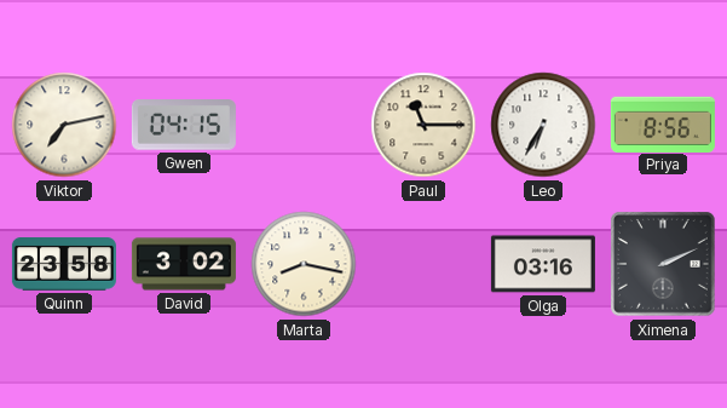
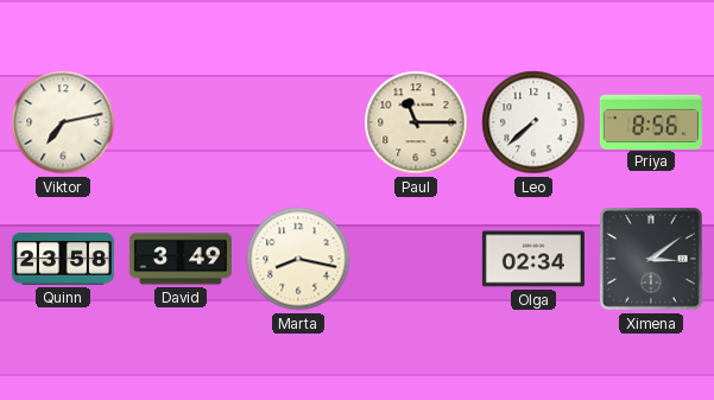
Gwen: 04:15 -> none
Leo: 6:35 -> 7:38
David: 3:02 -> 3:49
Olga: 03:16 -> 02:34
Ximena: 2:11 -> 3:09
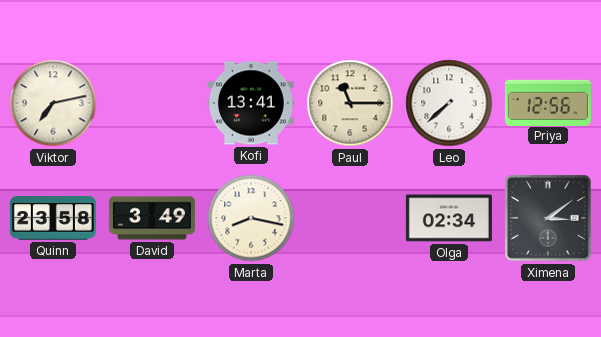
Kofi: none -> 13:41
Priya: 8:56 -> 12:56
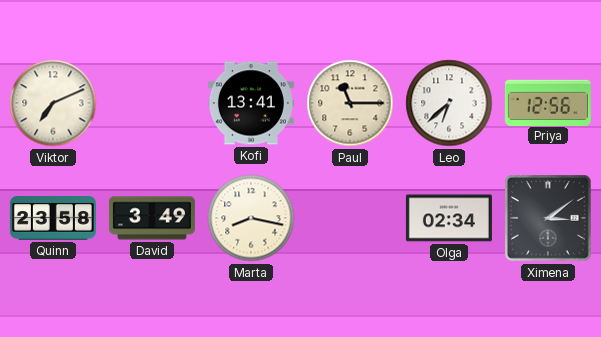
Viktor: 7:13 -> 7:11
Leo: 7:38 -> 6:38
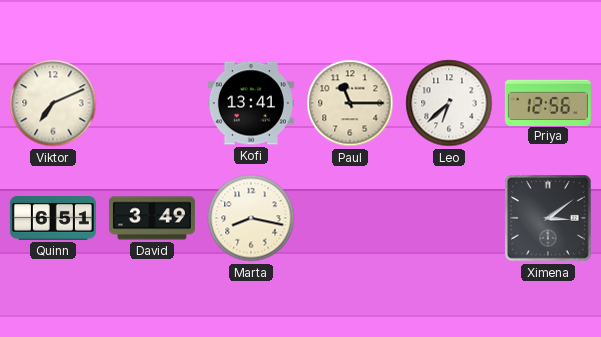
Quinn: 23:58 -> 6:51
Olga: 02:34 -> none
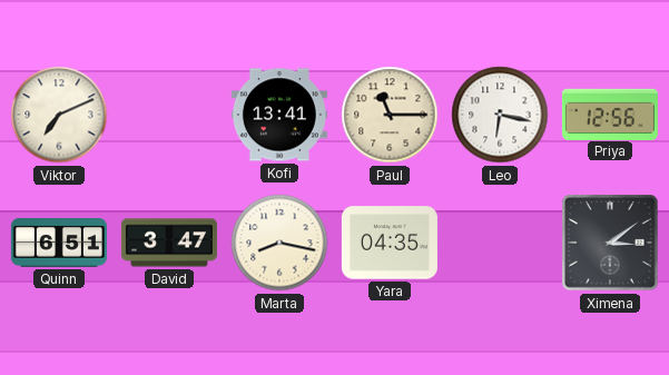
Leo: 6:38 -> 6:17
David: 3:49 -> 3:47
Yara: none -> 04:35
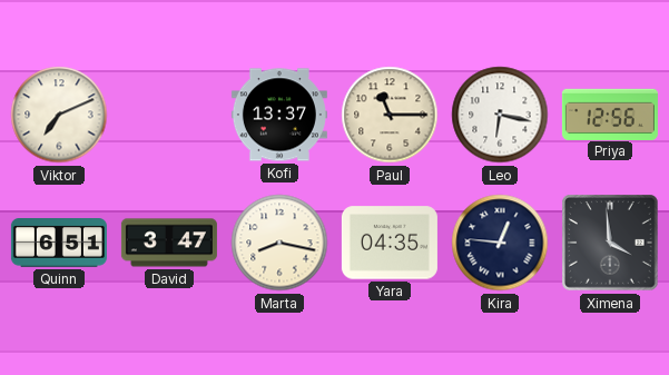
Kofi: 13:41 -> 13:37
Kira: none -> 12:46
Ximena: 3:09 -> 3:59
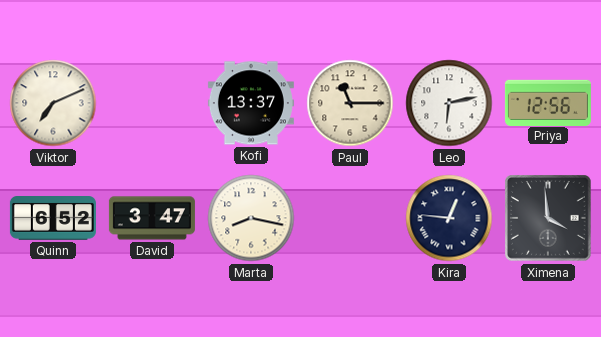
Leo: 6:17 -> 6:13
Quinn: 6:51 -> 6:52
Yara: 04:35 -> none
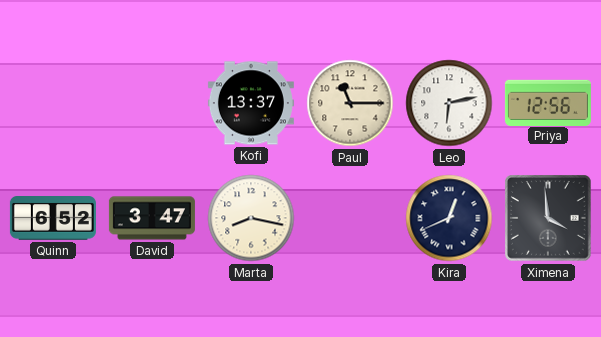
Viktor: 7:11 -> none
Kira: 12:46 -> 12:41
